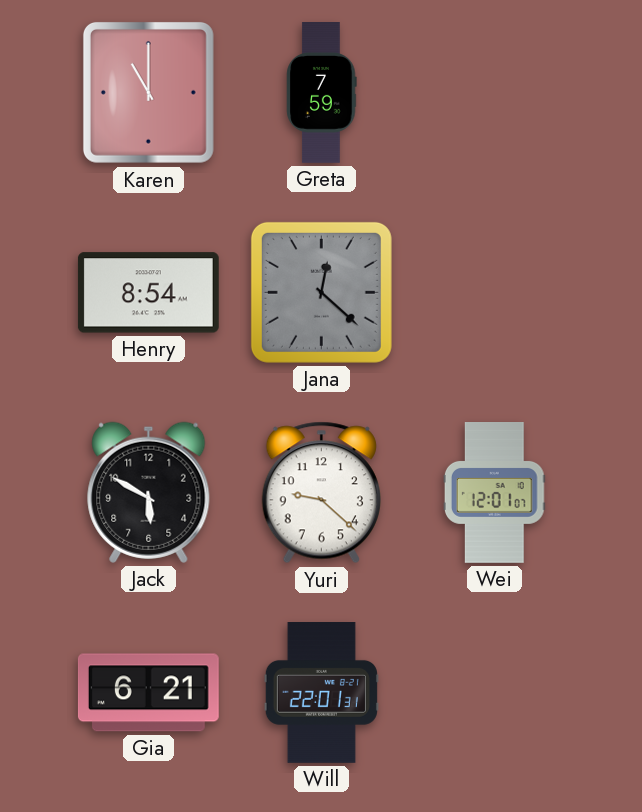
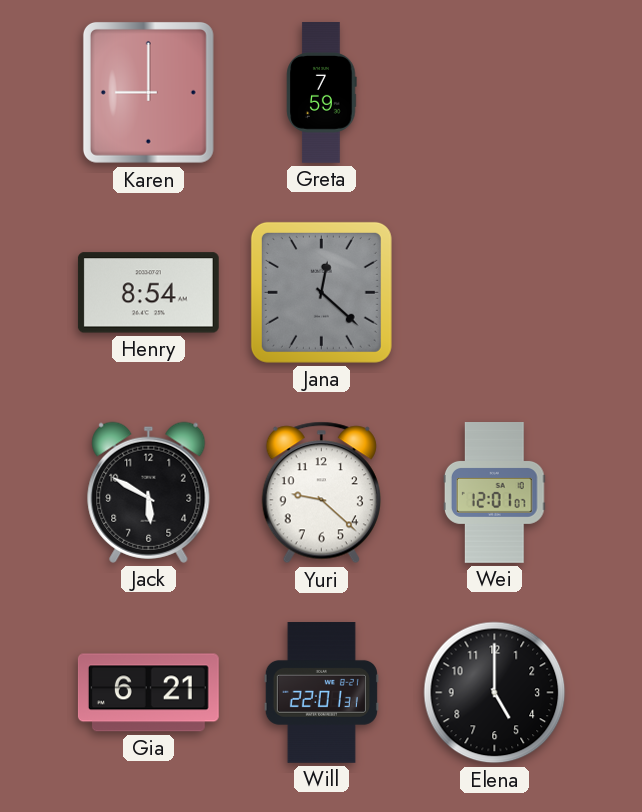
Karen: 11:00 -> 9:00
Elena: none -> 5:00
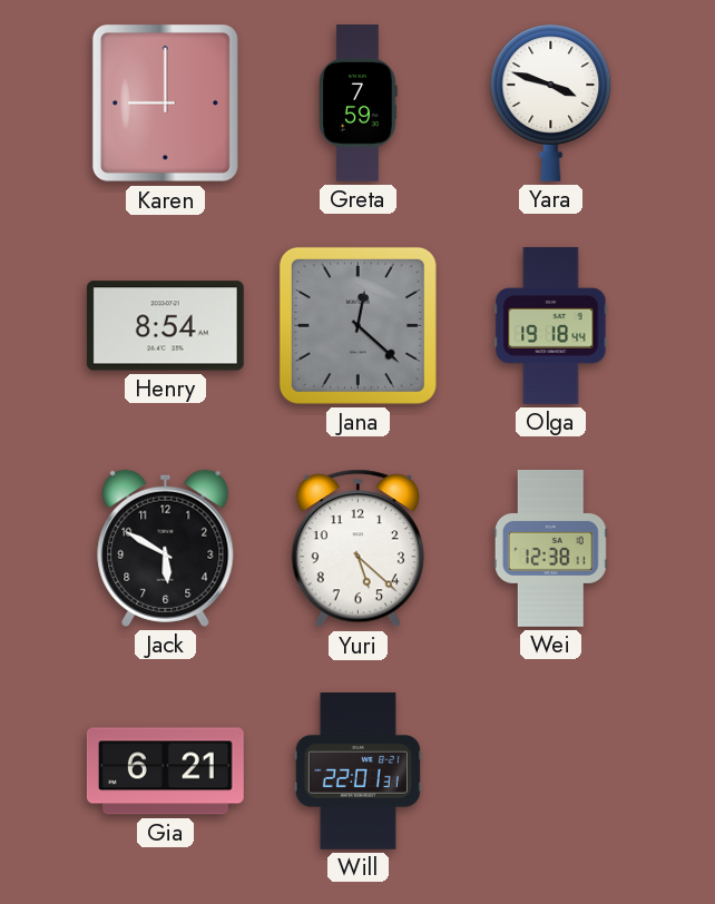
Yara: none -> 3:48
Olga: none -> 19:18
Yuri: 9:22 -> 5:22
Wei: 12:01 -> 12:38
Elena: 5:00 -> none
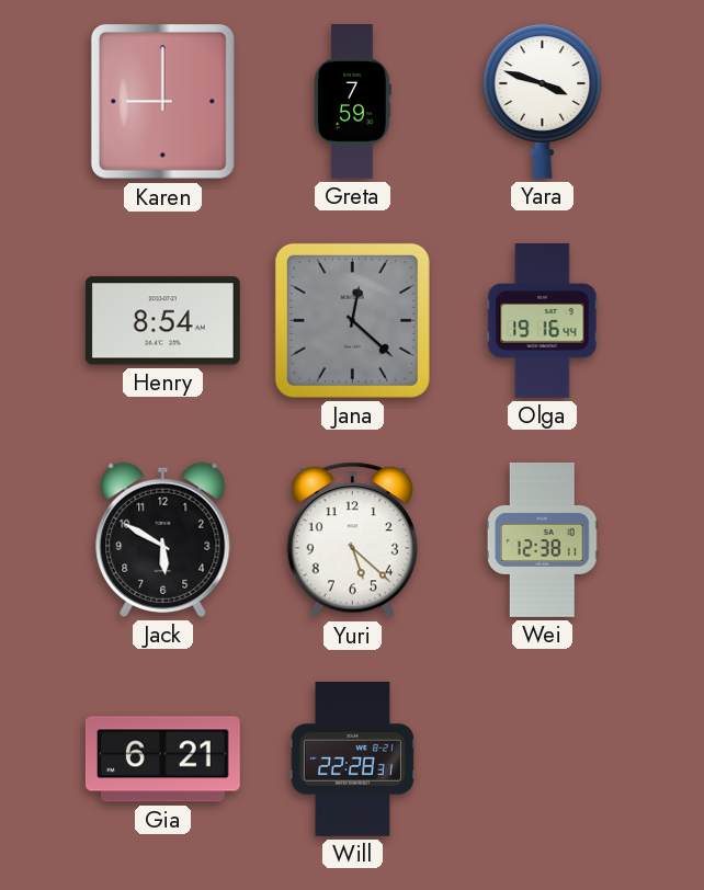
Olga: 19:18 -> 19:16
Will: 22:01 -> 22:28
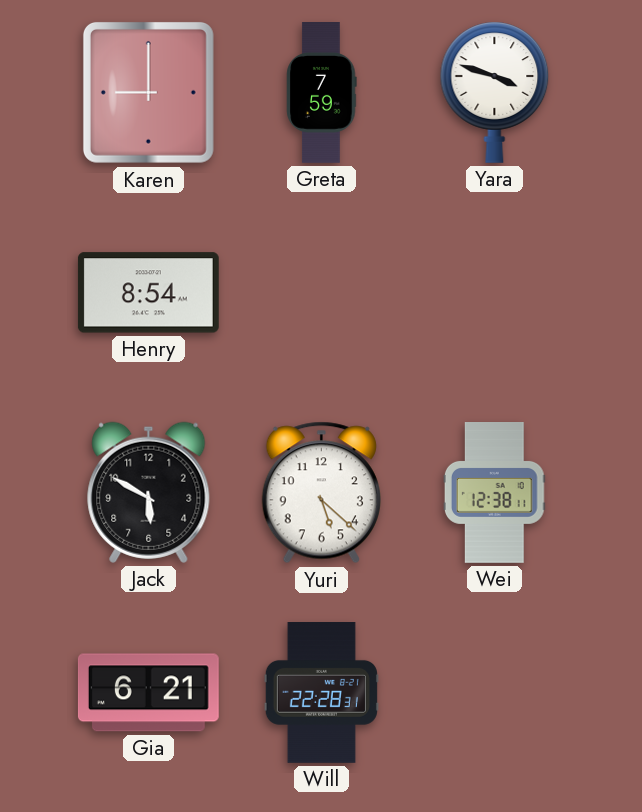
Jana: 12:22 -> none
Olga: 19:16 -> none
